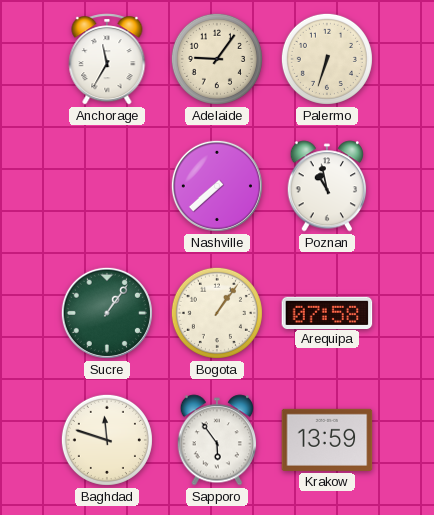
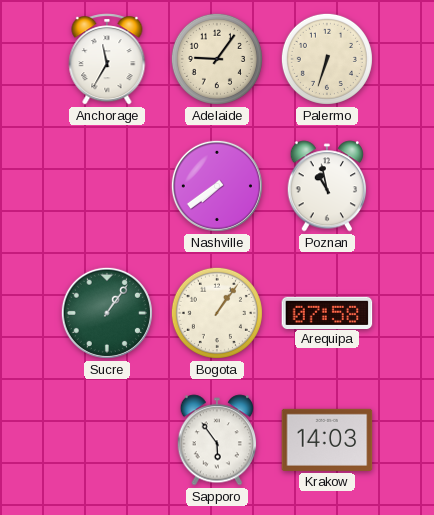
Nashville: 7:38 -> 7:39
Baghdad: 11:48 -> none
Krakow: 13:59 -> 14:03
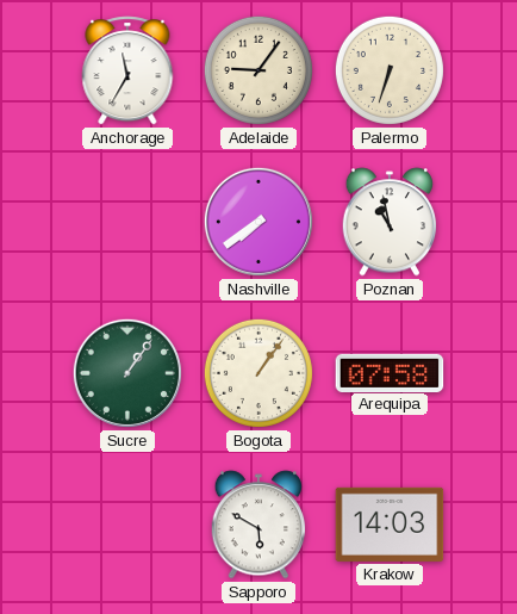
Sapporo: 5:54 -> 5:50
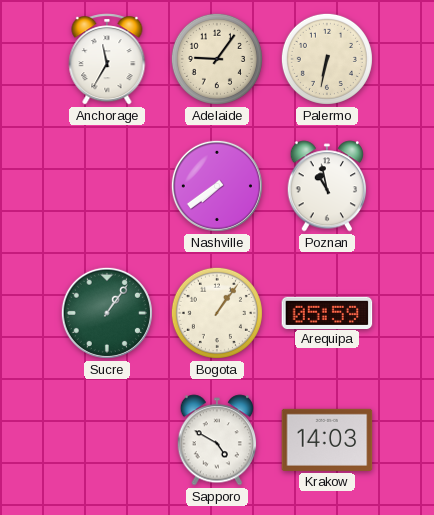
Palermo: 6:33 -> 6:32
Arequipa: 07:58 -> 05:59
Sapporo: 5:50 -> 4:50
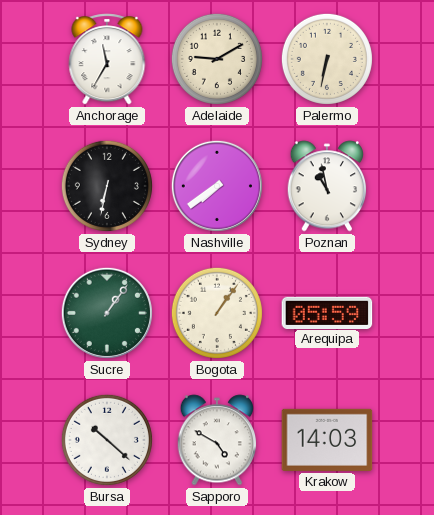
Adelaide: 9:06 -> 9:10
Sydney: none -> 6:32
Bursa: none -> 10:22
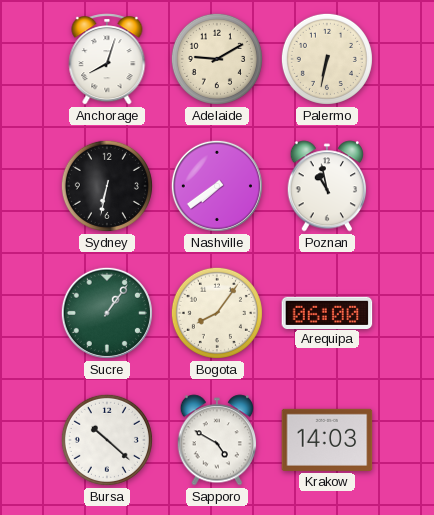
Anchorage: 11:35 -> 8:03
Bogota: 1:06 -> 8:06
Arequipa: 05:59 -> 06:00
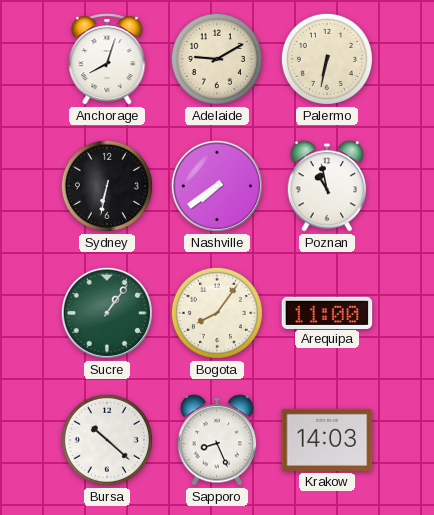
Arequipa: 06:00 -> 11:00
Sapporo: 4:50 -> 8:26
